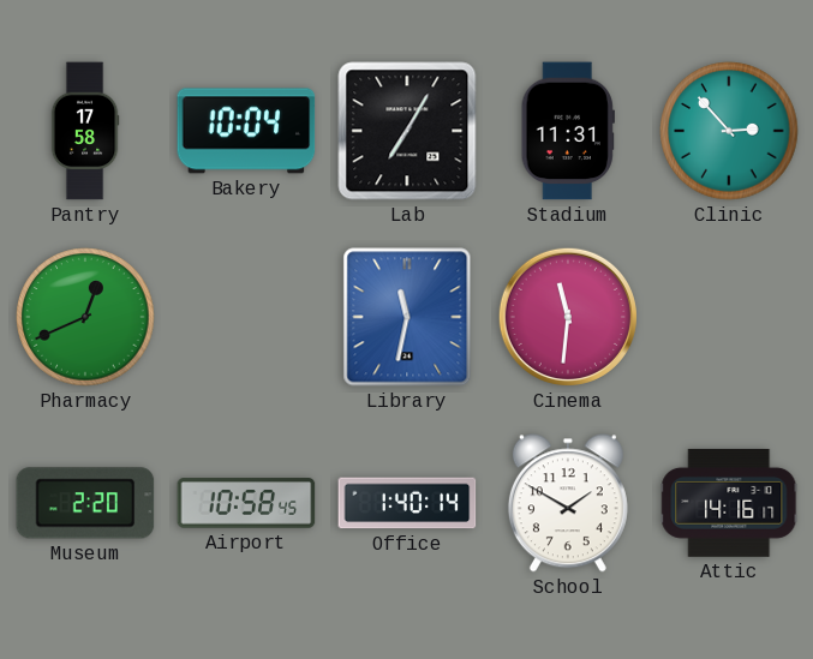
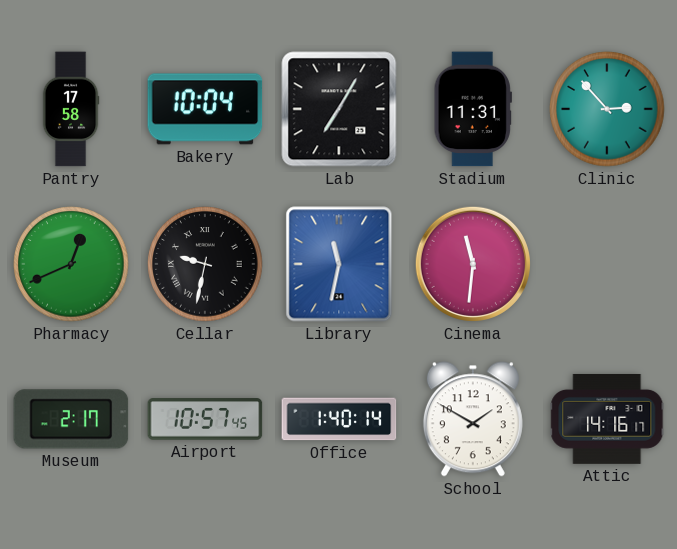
Cellar: none -> 9:32
Museum: 2:20 -> 2:17
Airport: 10:58 -> 10:57
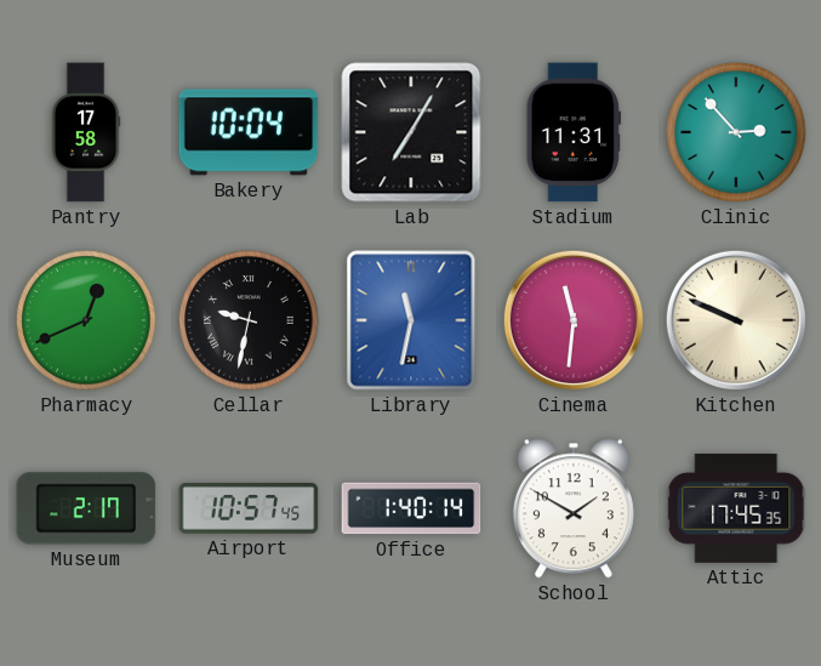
Kitchen: none -> 9:49
Attic: 14:16 -> 17:45
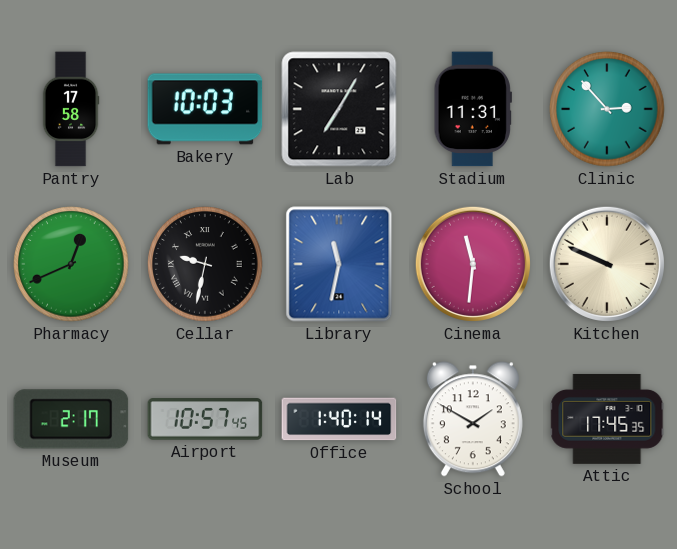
Bakery: 10:04 -> 10:03
